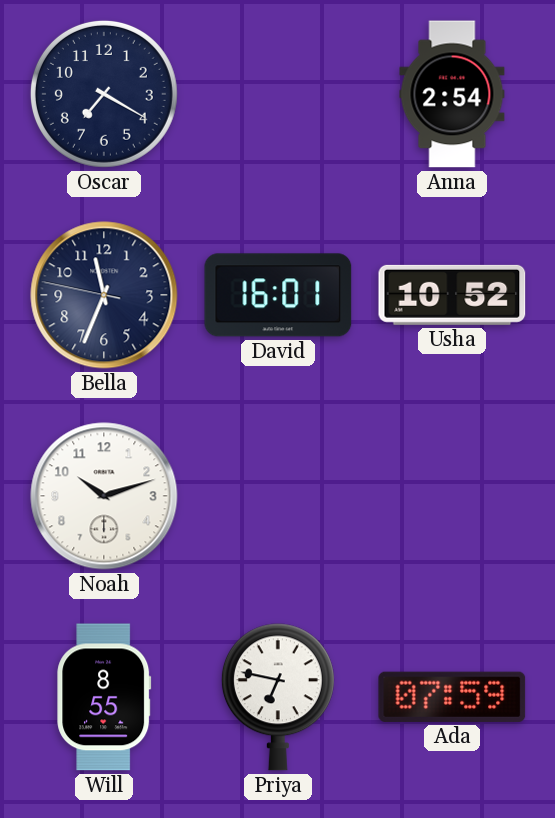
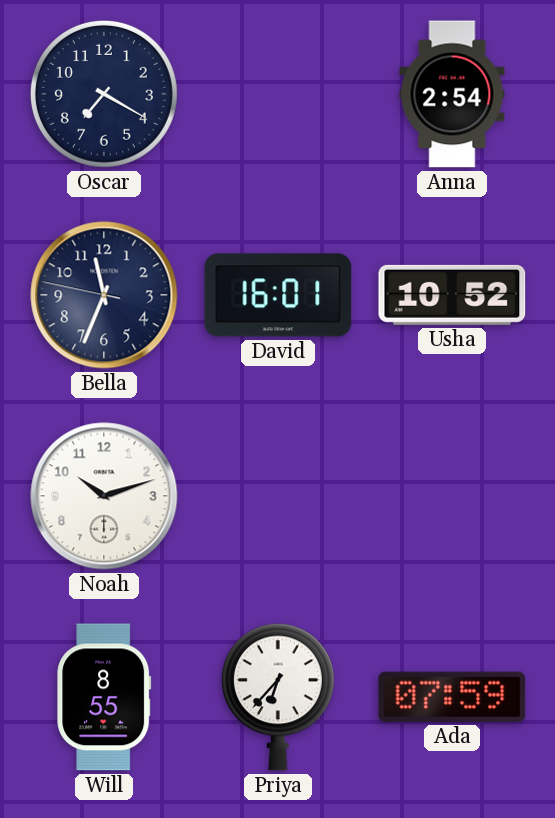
Priya: 6:47 -> 6:37
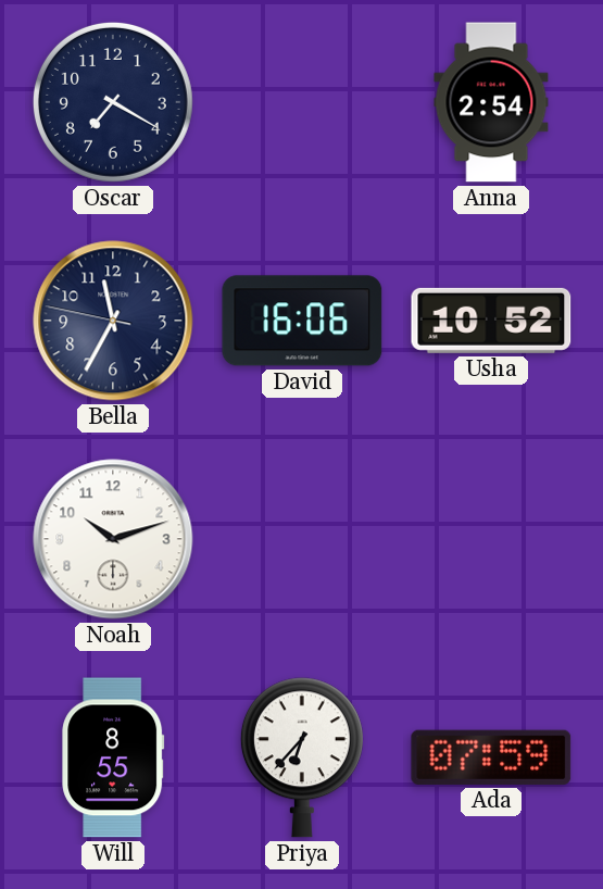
Bella: 11:33 -> 11:34
David: 16:01 -> 16:06
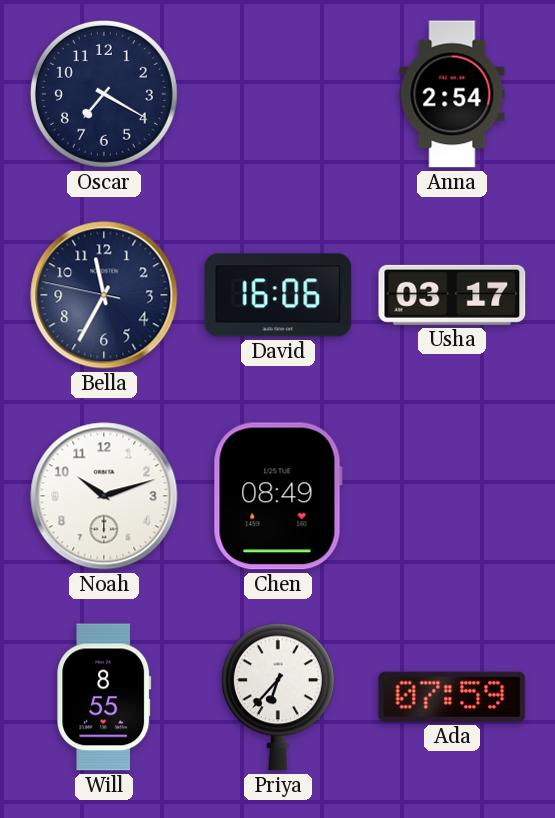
Usha: 10:52 -> 03:17
Chen: none -> 08:49
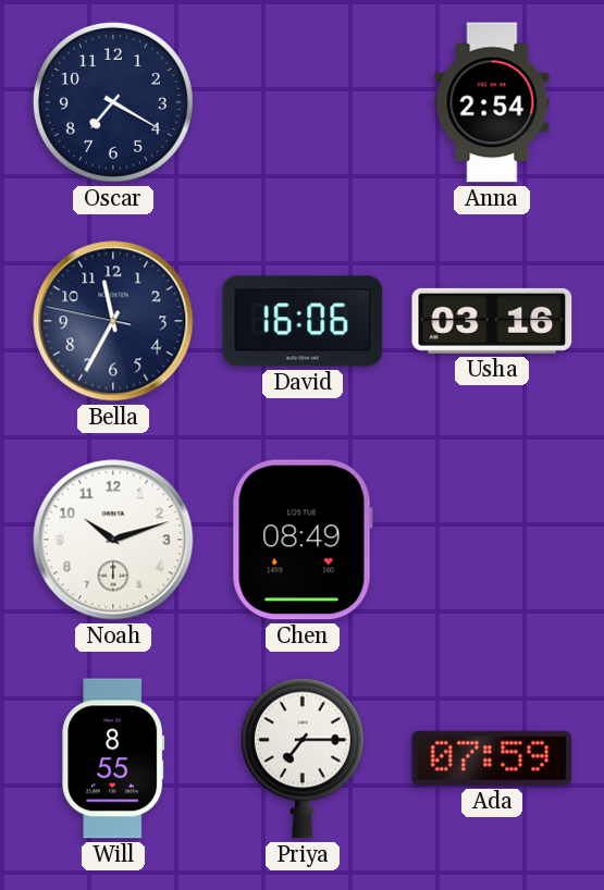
Usha: 03:17 -> 03:16
Priya: 6:37 -> 7:15
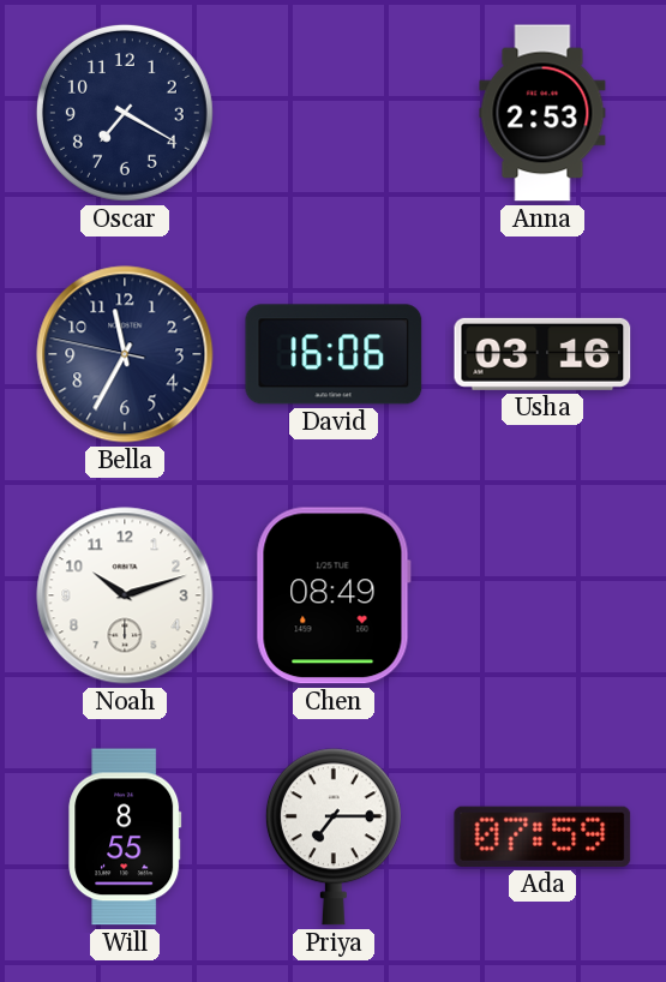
Anna: 2:54 -> 2:53
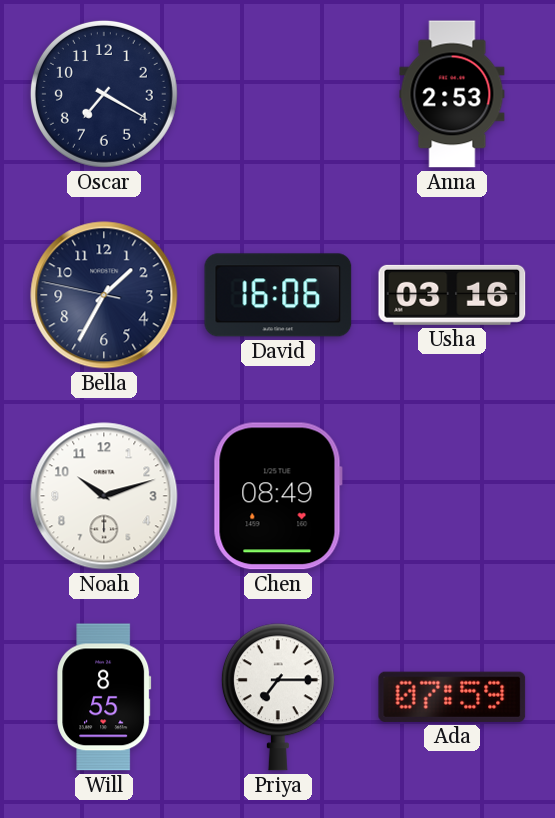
Bella: 11:34 -> 1:34
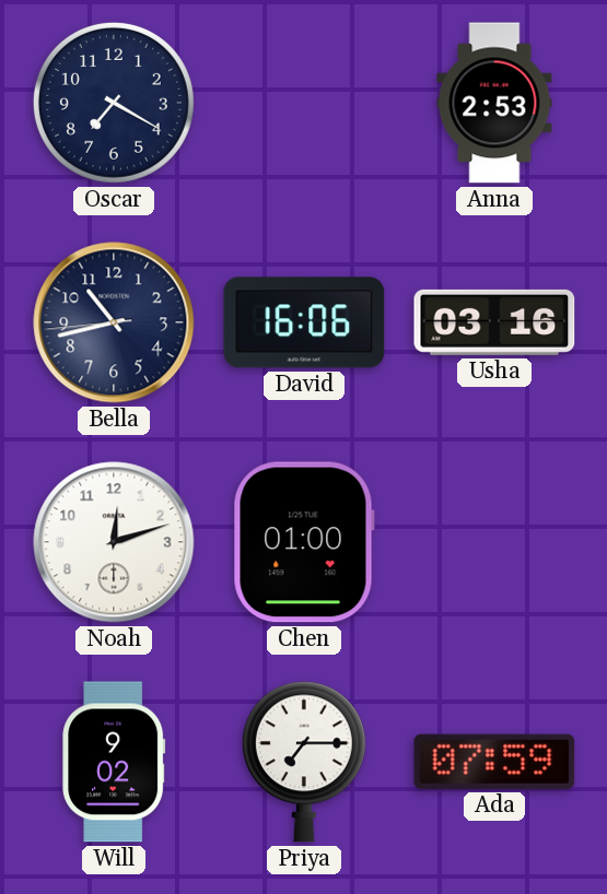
Bella: 1:34 -> 10:42
Noah: 10:12 -> 12:12
Chen: 08:49 -> 01:00
Will: 8:55 -> 9:02
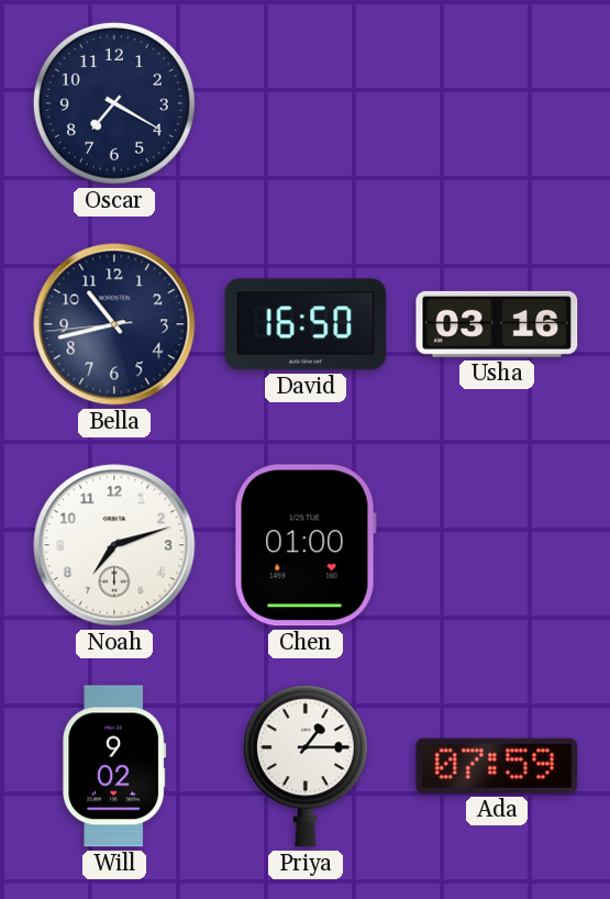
Anna: 2:53 -> none
David: 16:06 -> 16:50
Noah: 12:12 -> 7:12
Priya: 7:15 -> 1:15
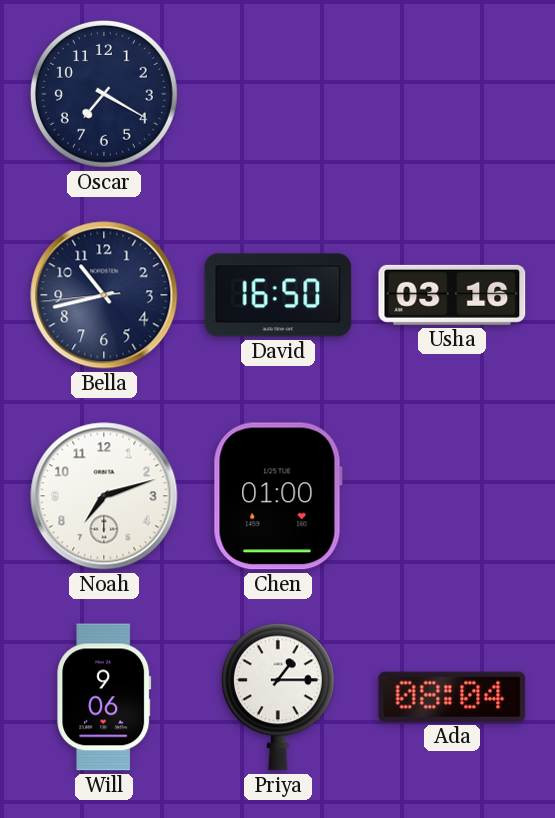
Will: 9:02 -> 9:06
Ada: 07:59 -> 08:04
